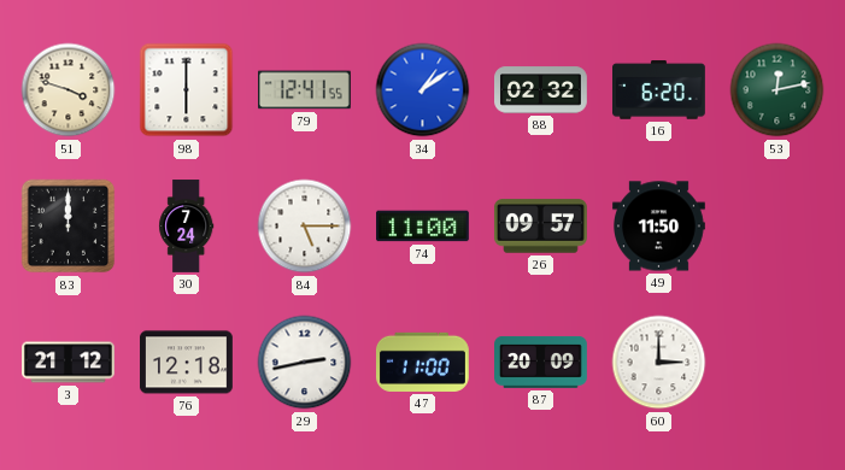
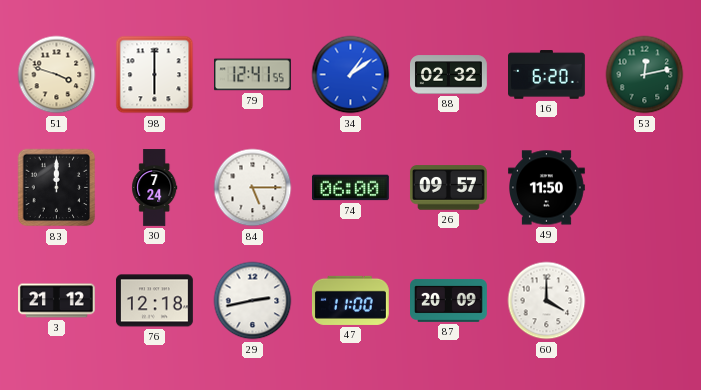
74: 11:00 -> 06:00
60: 3:00 -> 4:00
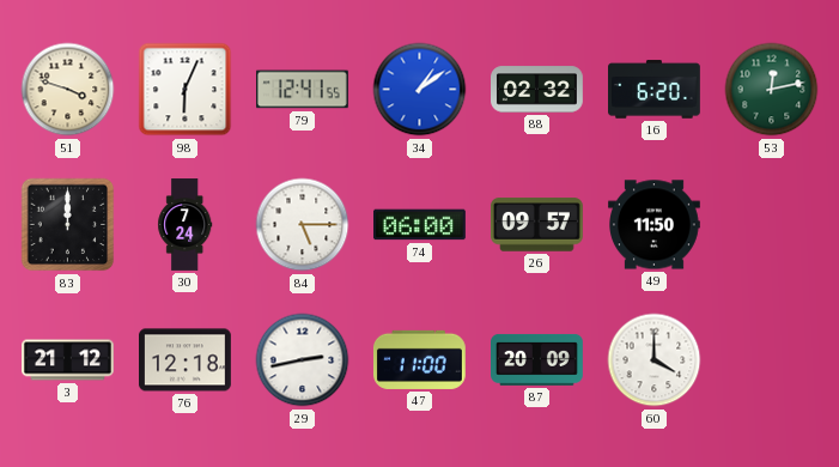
98: 6:00 -> 6:04
